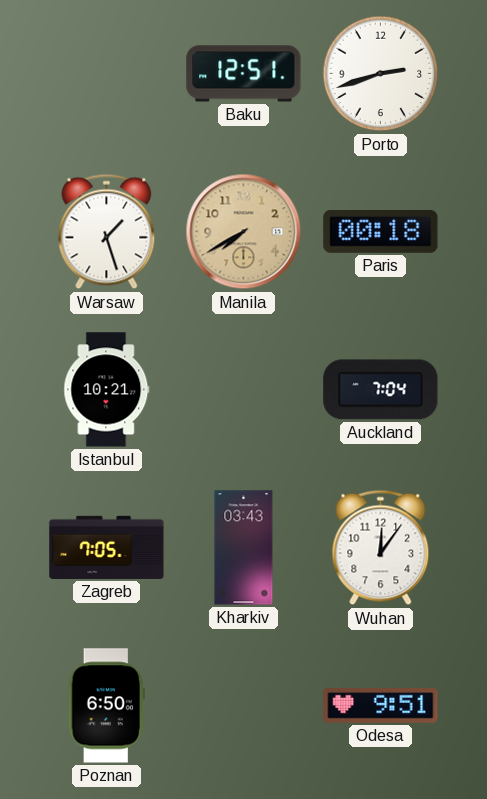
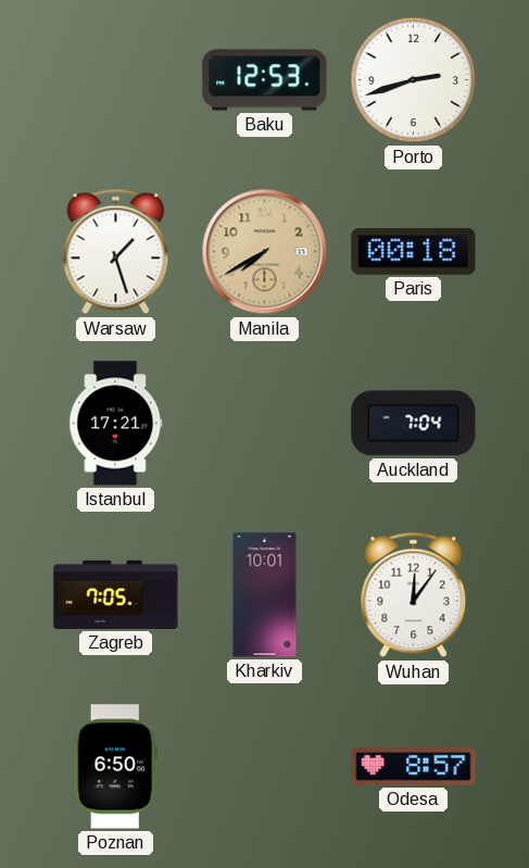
Baku: 12:51 -> 12:53
Istanbul: 10:21 -> 17:21
Kharkiv: 03:43 -> 10:01
Odesa: 9:51 -> 8:57
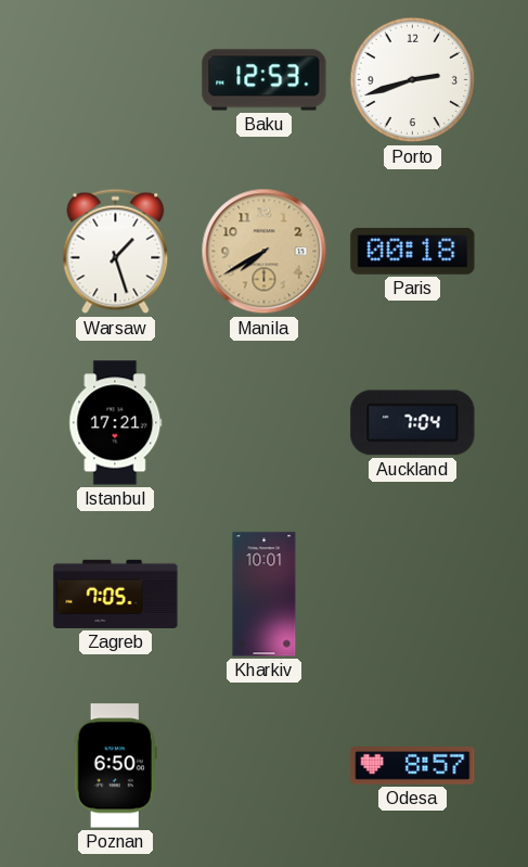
Wuhan: 12:06 -> none
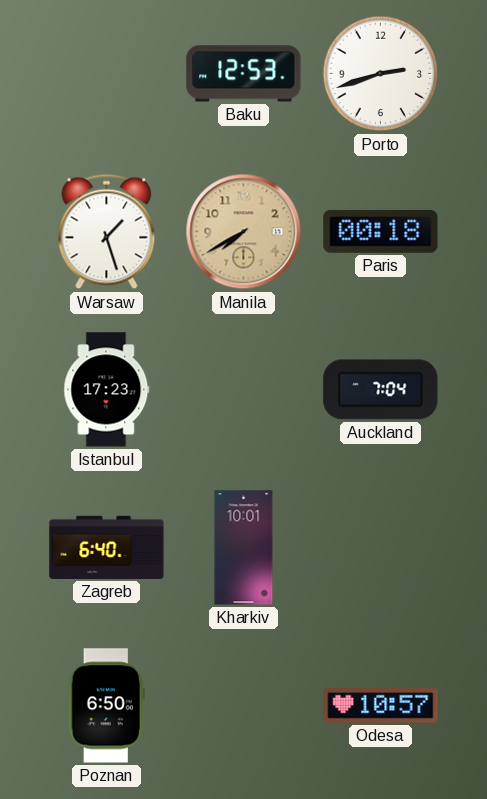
Istanbul: 17:21 -> 17:23
Zagreb: 7:05 -> 6:40
Odesa: 8:57 -> 10:57
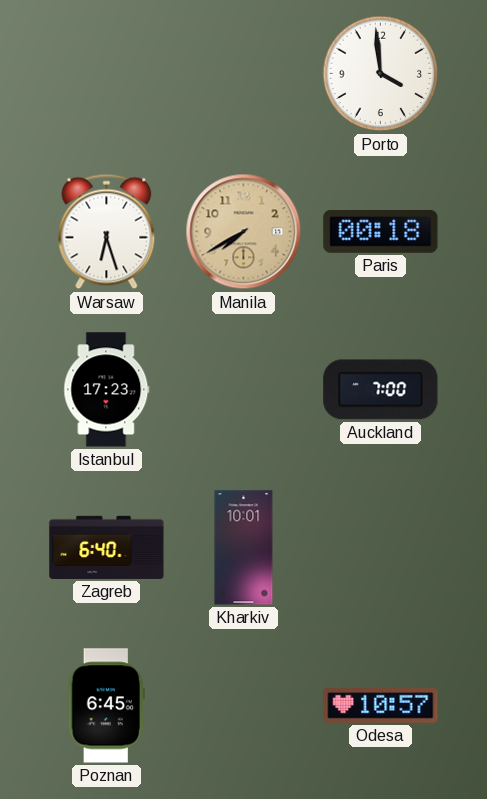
Baku: 12:53 -> none
Porto: 2:42 -> 3:59
Warsaw: 1:27 -> 6:27
Auckland: 7:04 -> 7:00
Poznan: 6:50 -> 6:45
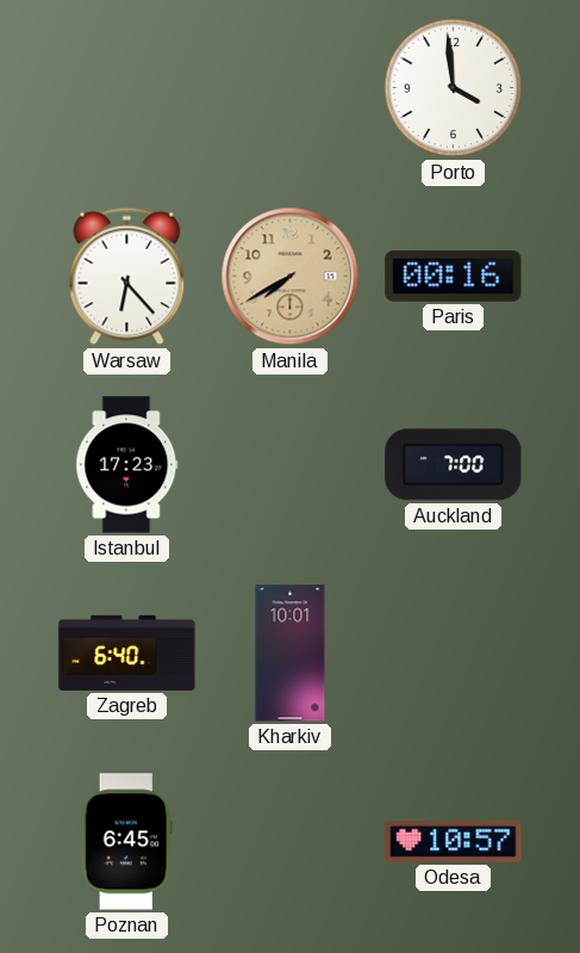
Warsaw: 6:27 -> 6:23
Paris: 00:18 -> 00:16
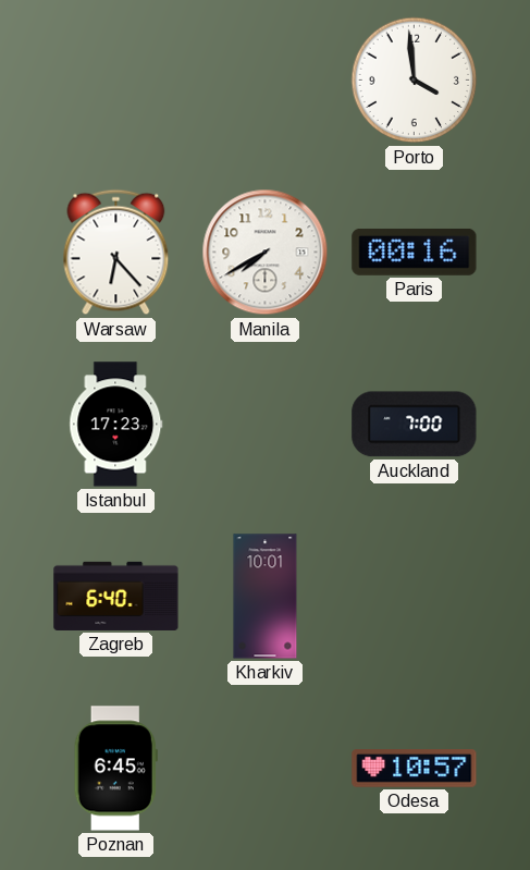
Manila dial: champagne -> white
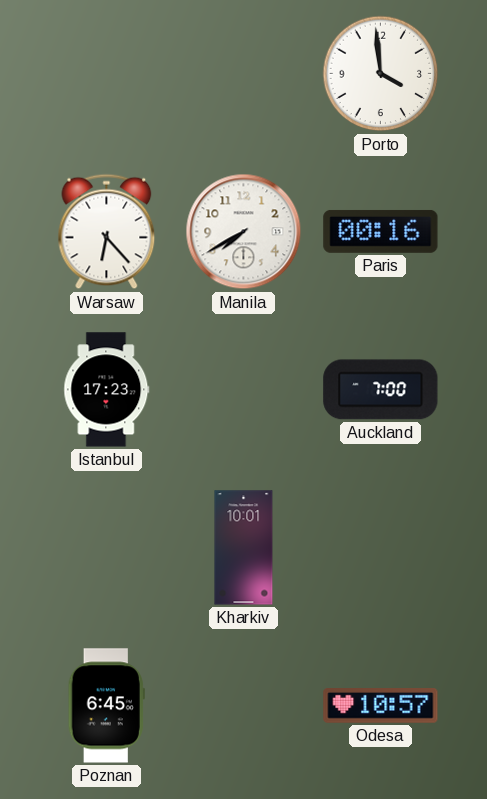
Zagreb: 6:40 -> none
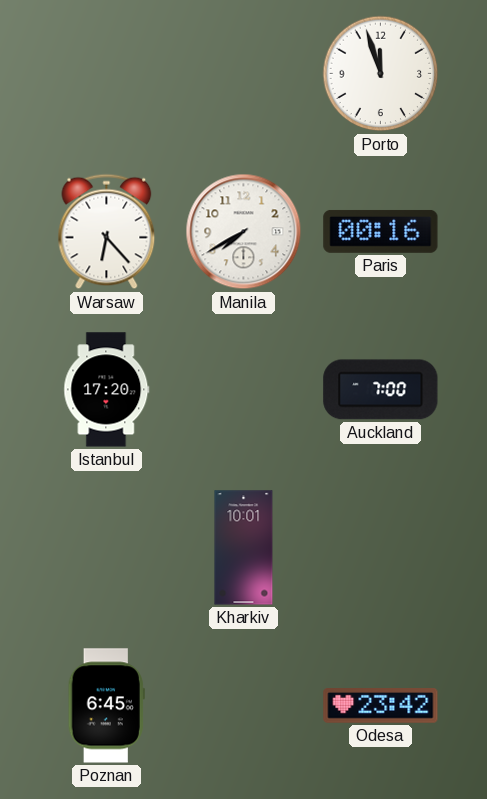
Porto: 3:59 -> 11:57
Istanbul: 17:23 -> 17:20
Odesa: 10:57 -> 23:42
